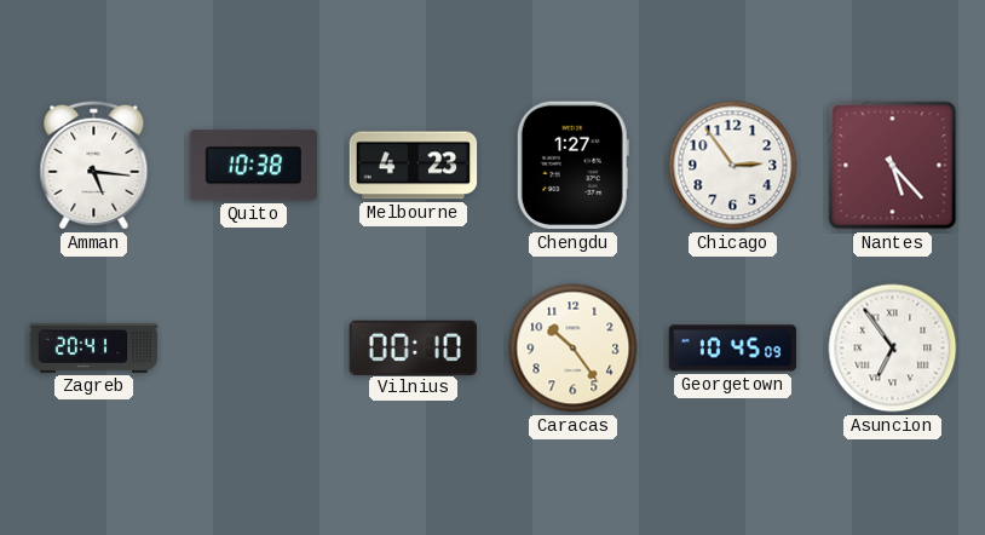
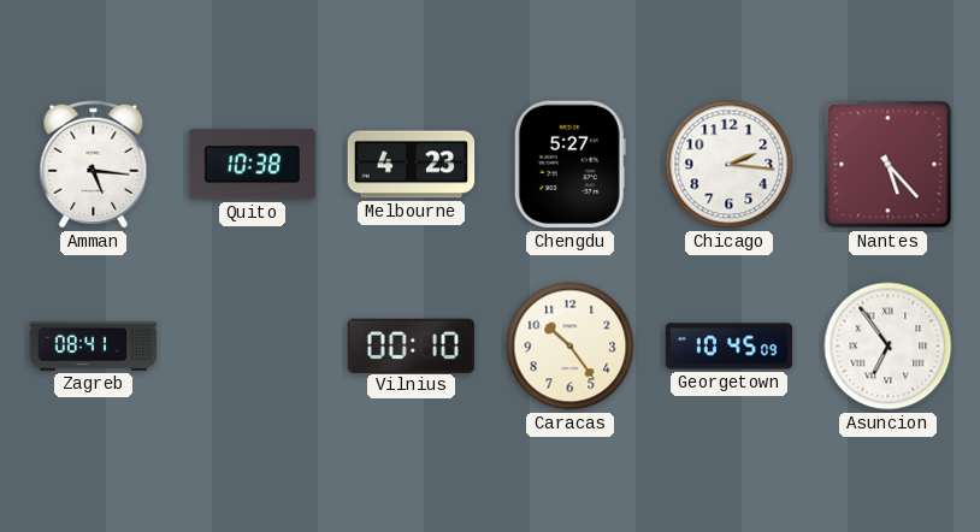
Chengdu: 1:27 -> 5:27
Chicago: 2:54 -> 2:16
Zagreb: 20:41 -> 08:41
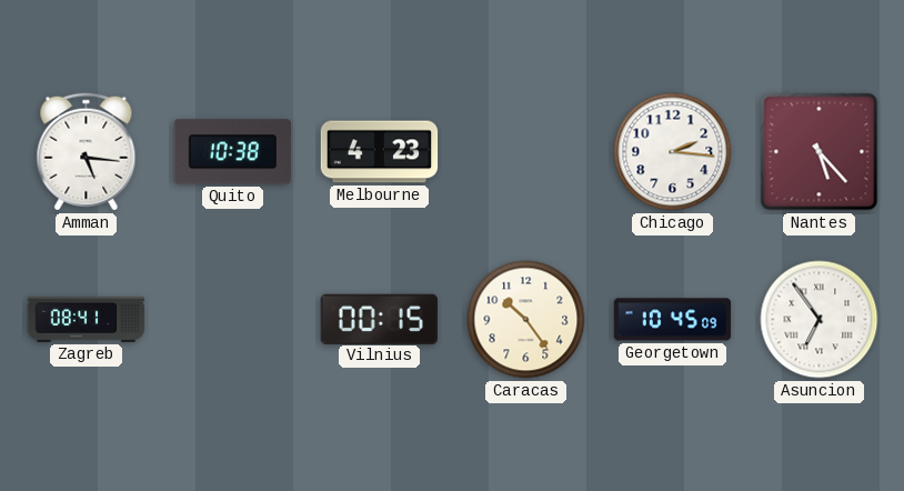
Chengdu: 5:27 -> none
Vilnius: 00:10 -> 00:15
